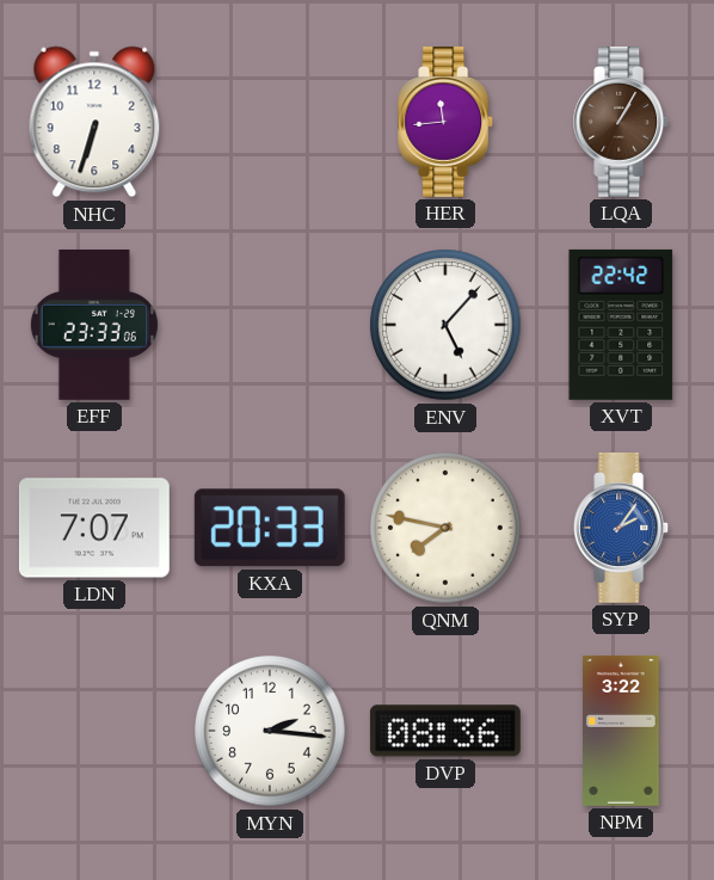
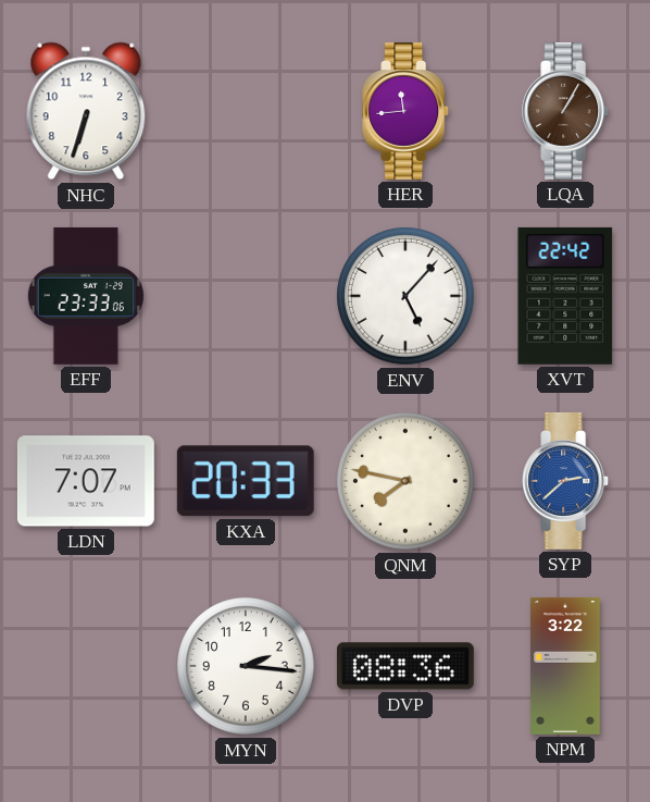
SYP: 2:06 -> 2:38
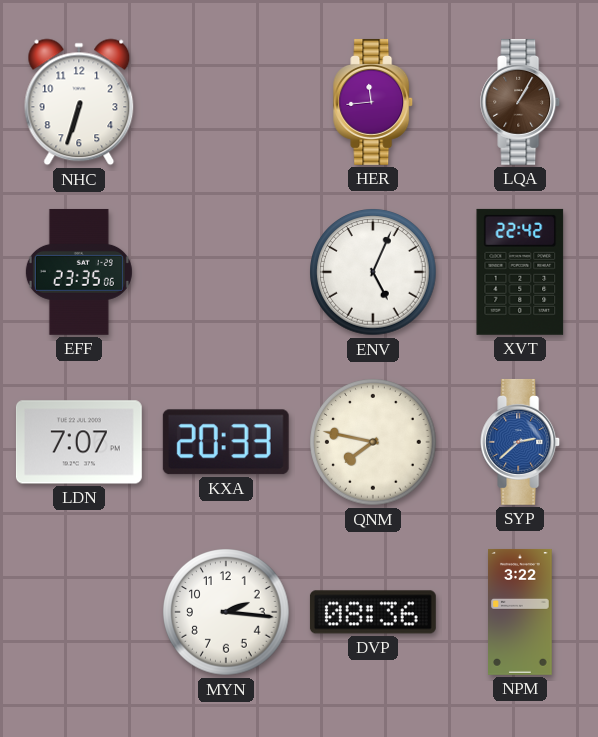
EFF: 23:33 -> 23:35
ENV: 5:07 -> 5:04
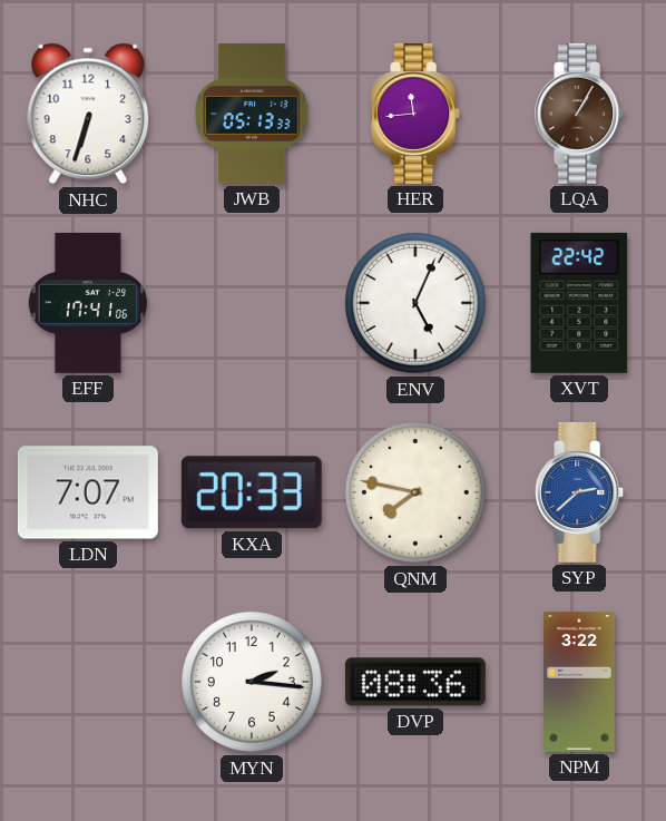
JWB: none -> 05:13
EFF: 23:35 -> 17:41
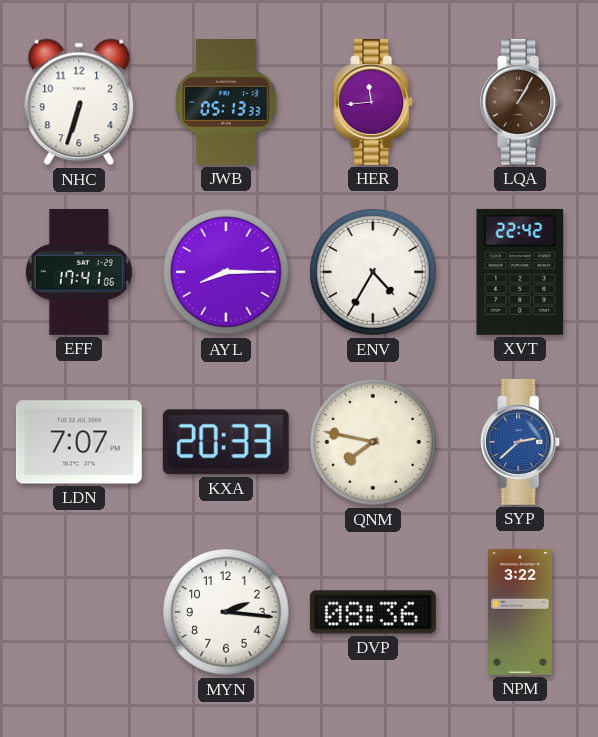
AYL: none -> 8:15
ENV: 5:04 -> 4:35
